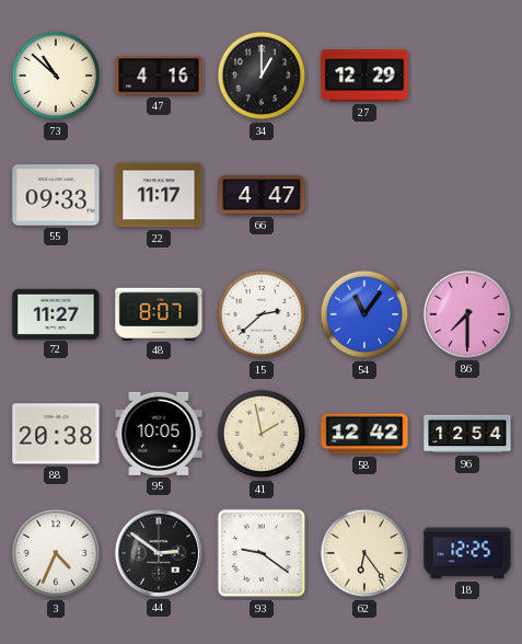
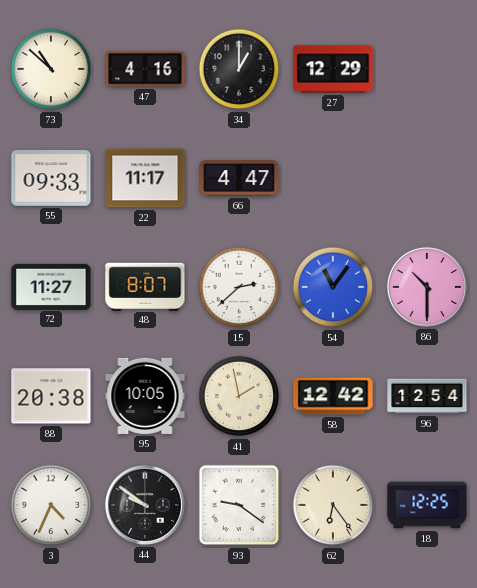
86: 7:30 -> 10:30
44: 2:51 -> 9:51
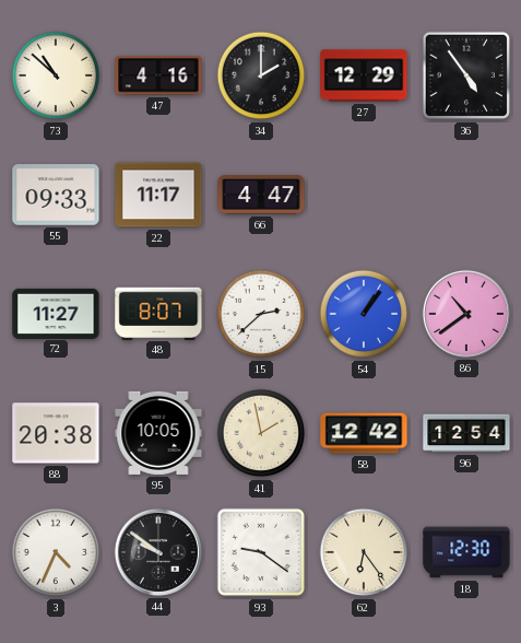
34: 1:00 -> 2:00
36: none -> 4:54
54: 11:06 -> 1:06
86: 10:30 -> 10:39
18: 12:25 -> 12:30
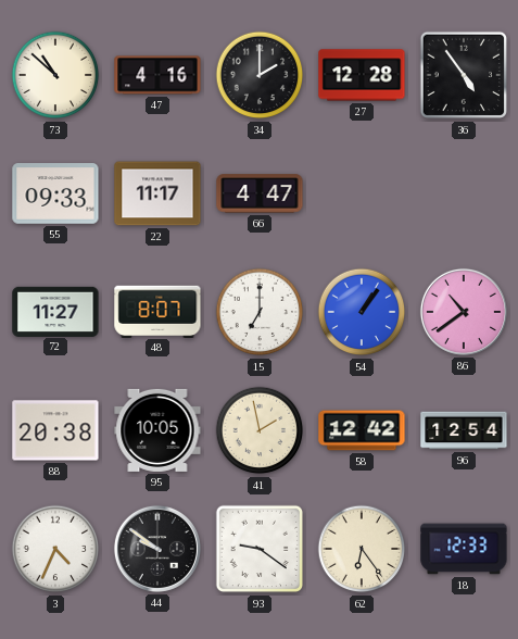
27: 12:29 -> 12:28
15: 2:38 -> 7:00
18: 12:30 -> 12:33
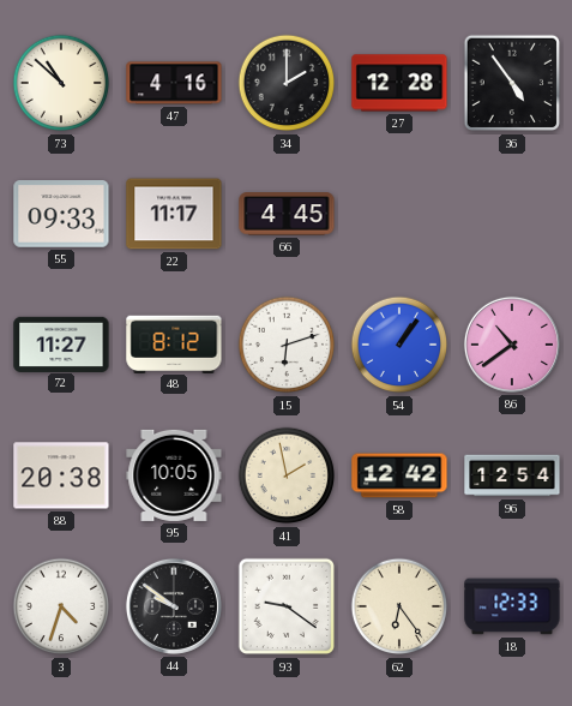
66: 4:47 -> 4:45
48: 8:07 -> 8:12
15: 7:00 -> 6:12
3: 4:34 -> 4:33
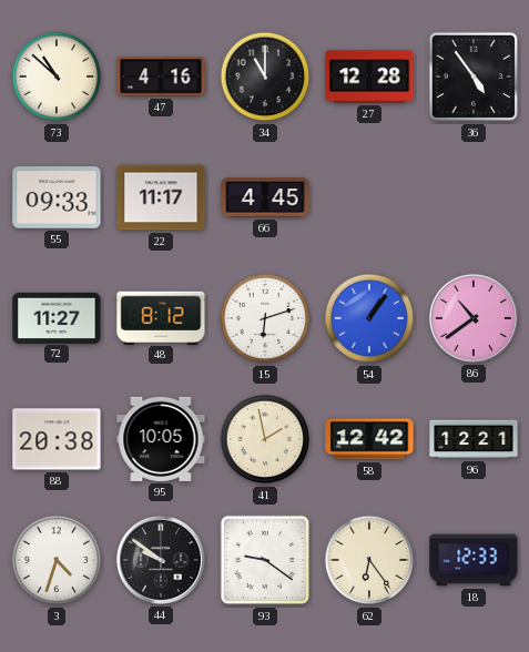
34: 2:00 -> 11:00
96: 12:54 -> 12:21
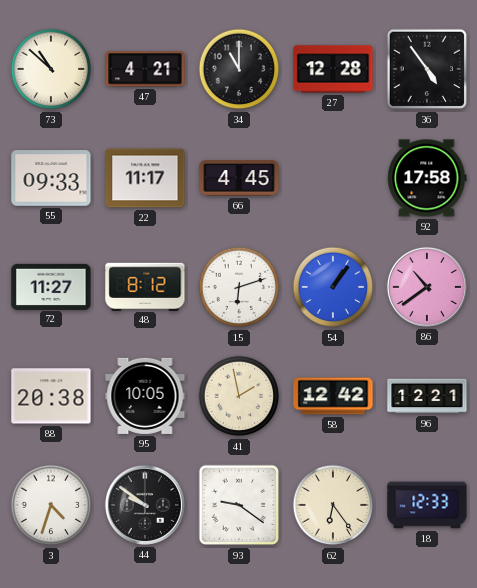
47: 4:16 -> 4:21
92: none -> 17:58
